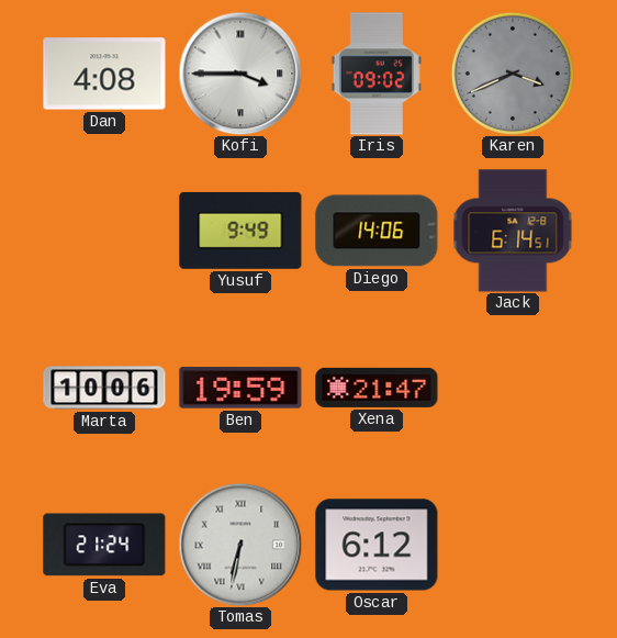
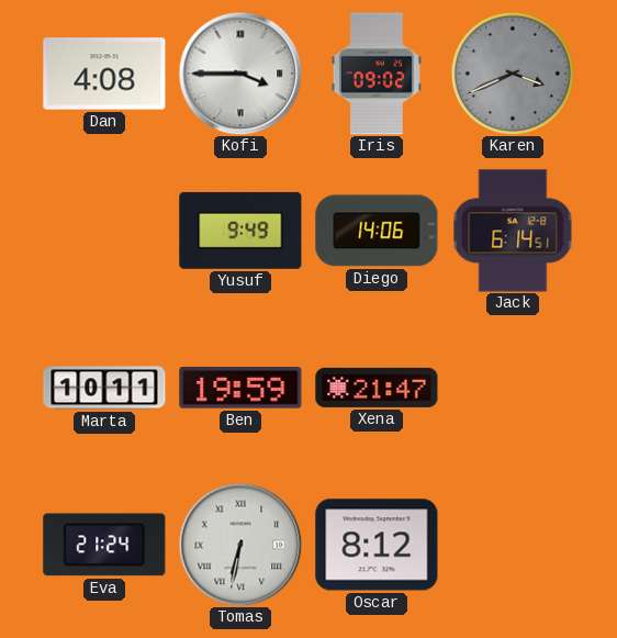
Marta: 10:06 -> 10:11
Oscar: 6:12 -> 8:12
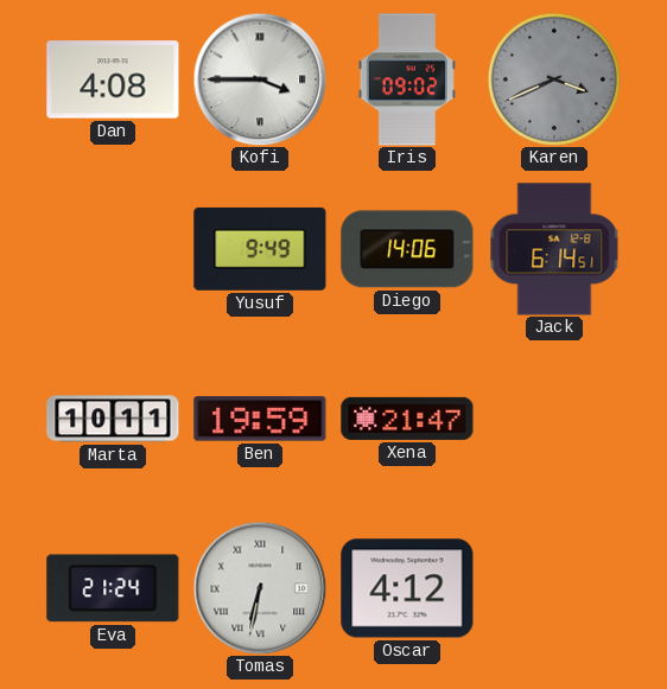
Oscar: 8:12 -> 4:12
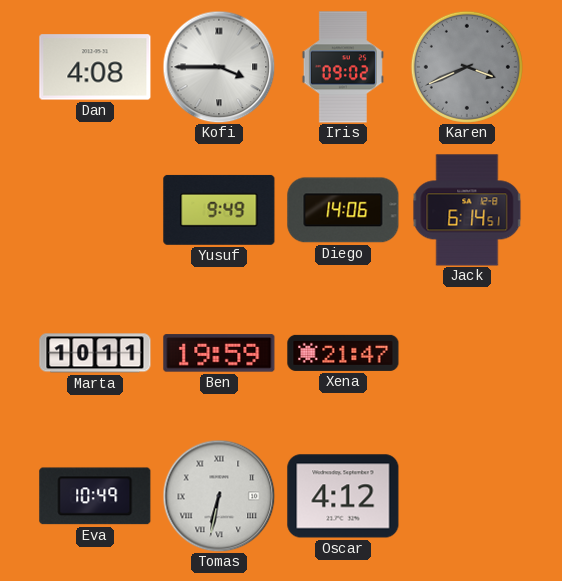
Eva: 21:24 -> 10:49
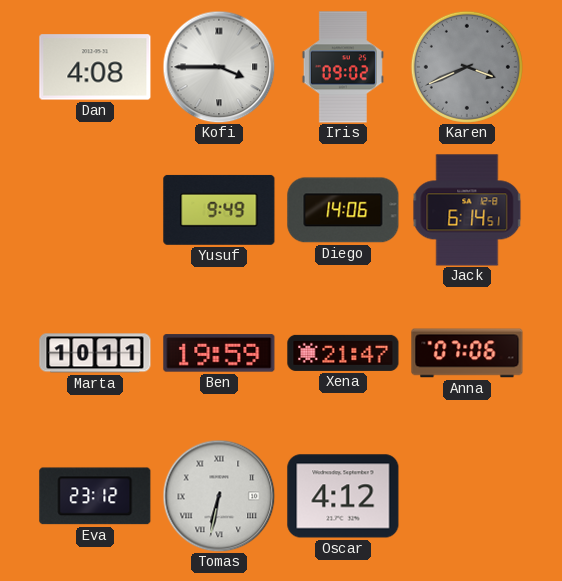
Anna: none -> 07:06
Eva: 10:49 -> 23:12
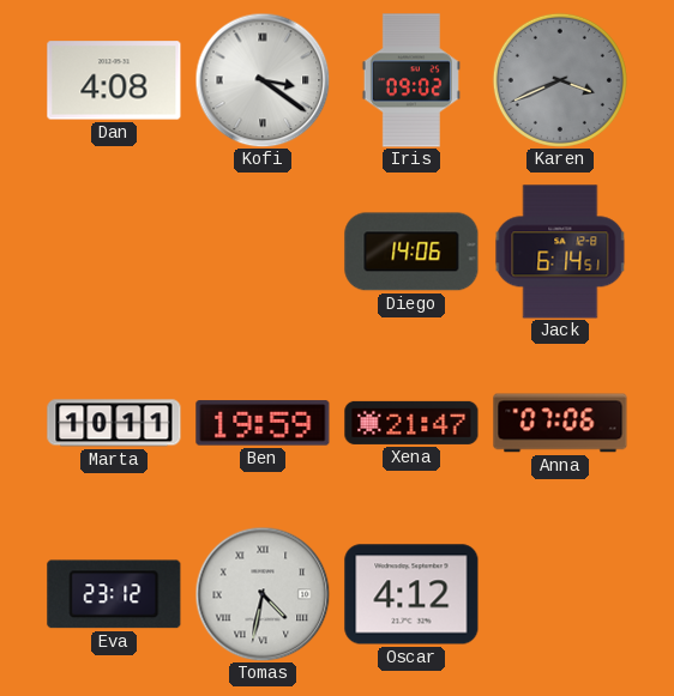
Kofi: 3:45 -> 3:21
Yusuf: 9:49 -> none
Tomas: 6:32 -> 4:32
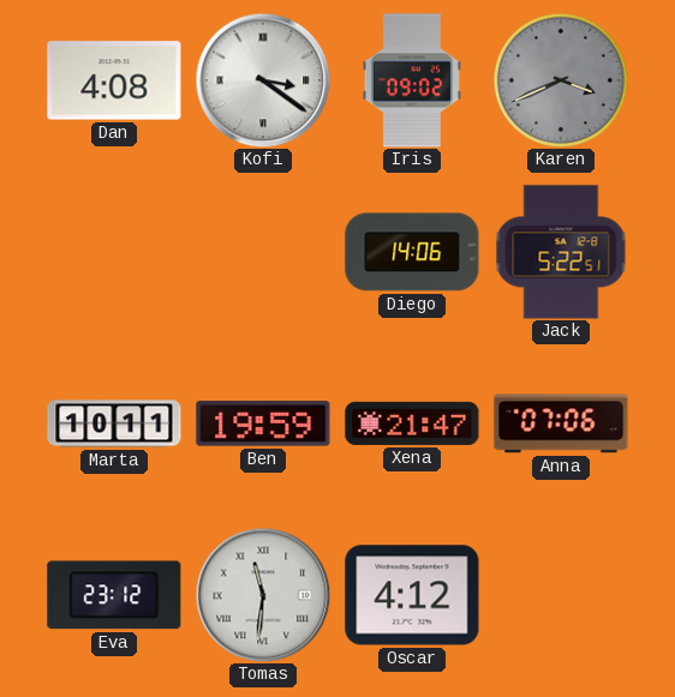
Jack: 6:14 -> 5:22
Tomas: 4:32 -> 11:31
